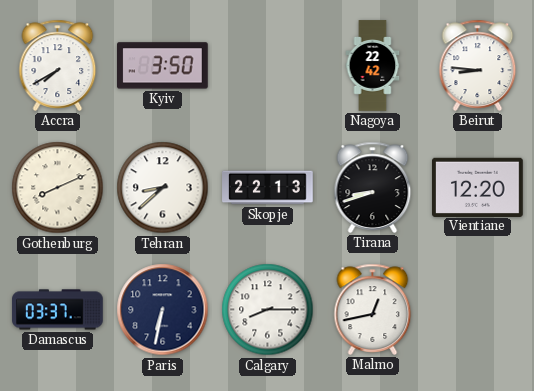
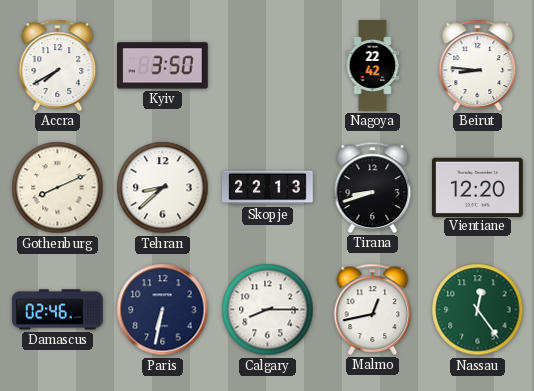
Damascus: 03:37 -> 02:46
Nassau: none -> 12:24
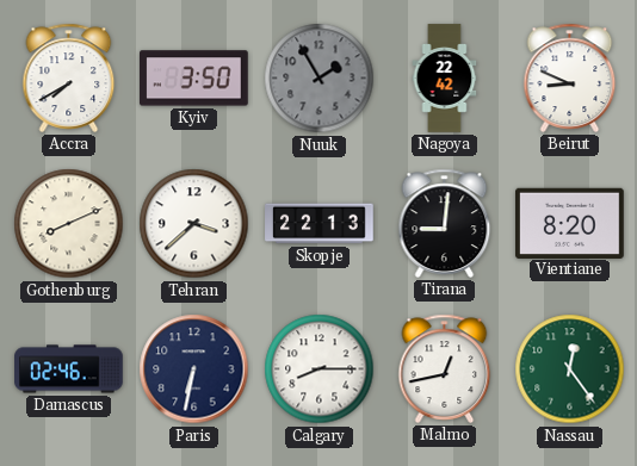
Nuuk: none -> 1:55
Beirut: 8:46 -> 8:49
Tehran: 8:38 -> 3:38
Tirana: 8:42 -> 9:01
Vientiane: 12:20 -> 8:20
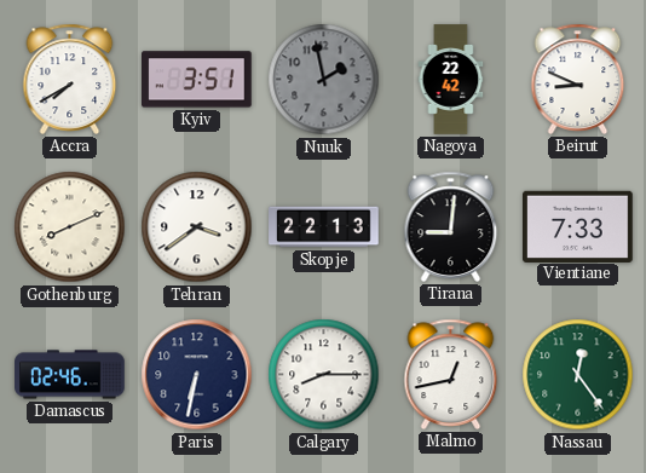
Kyiv: 3:50 -> 3:51
Nuuk: 1:55 -> 1:58
Tehran: 3:38 -> 3:39
Vientiane: 8:20 -> 7:33
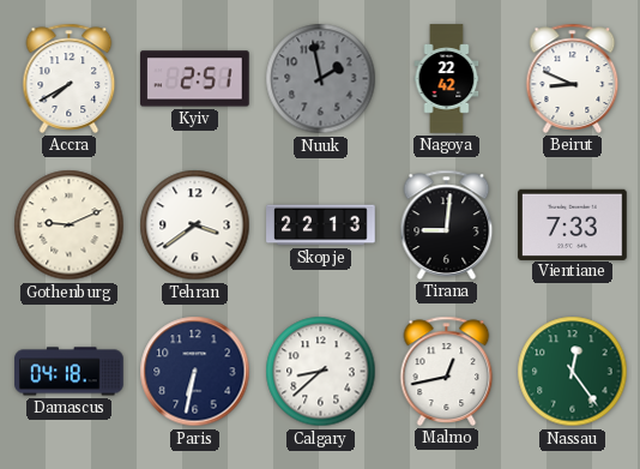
Kyiv: 3:51 -> 2:51
Gothenburg: 8:11 -> 9:11
Damascus: 02:46 -> 04:18
Calgary: 8:15 -> 8:38
